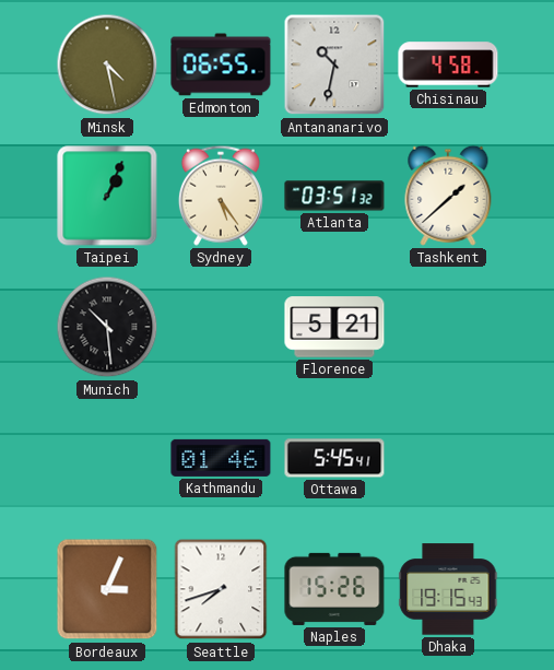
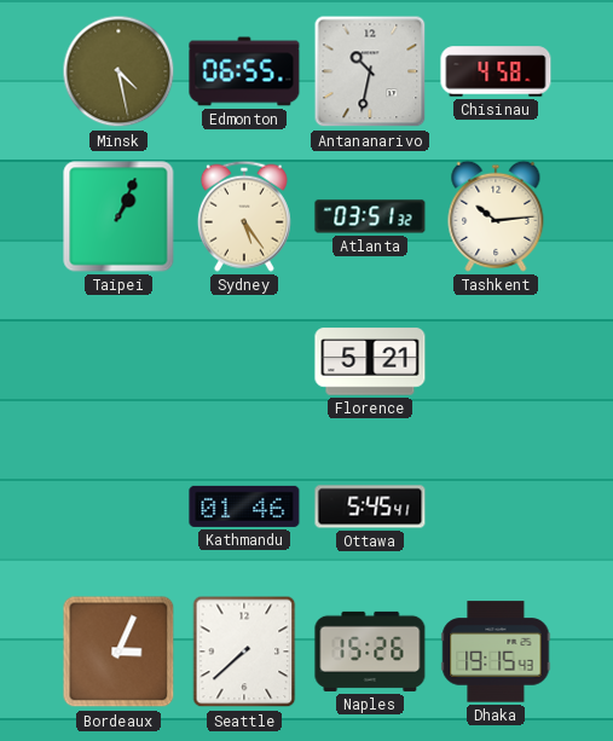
Tashkent: 1:38 -> 10:14
Munich: 10:29 -> none
Seattle: 7:42 -> 7:38
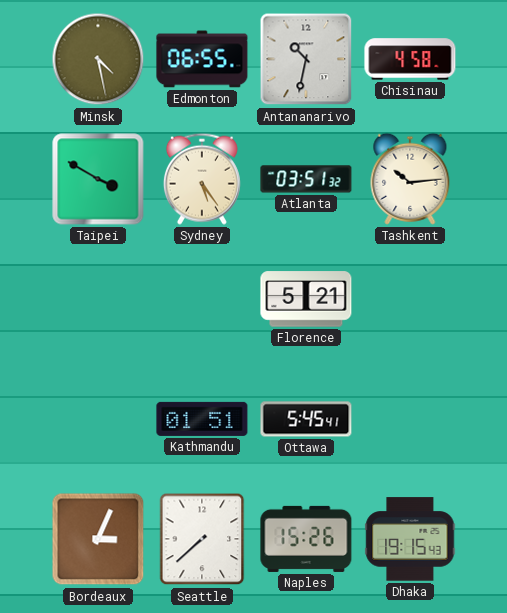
Taipei: 1:04 -> 3:50
Kathmandu: 01:46 -> 01:51
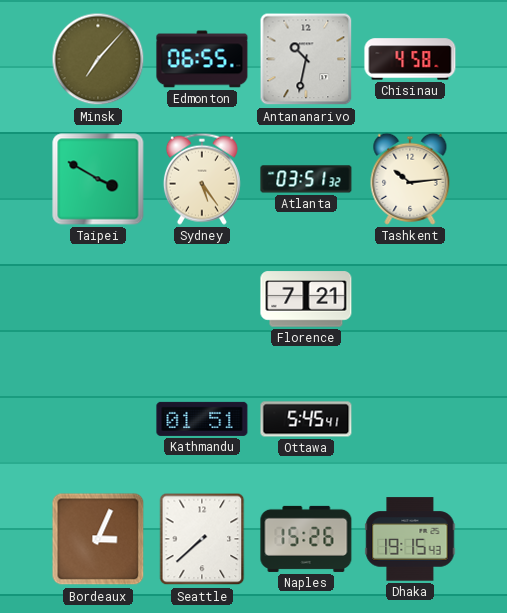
Minsk: 4:28 -> 7:07
Florence: 5:21 -> 7:21
